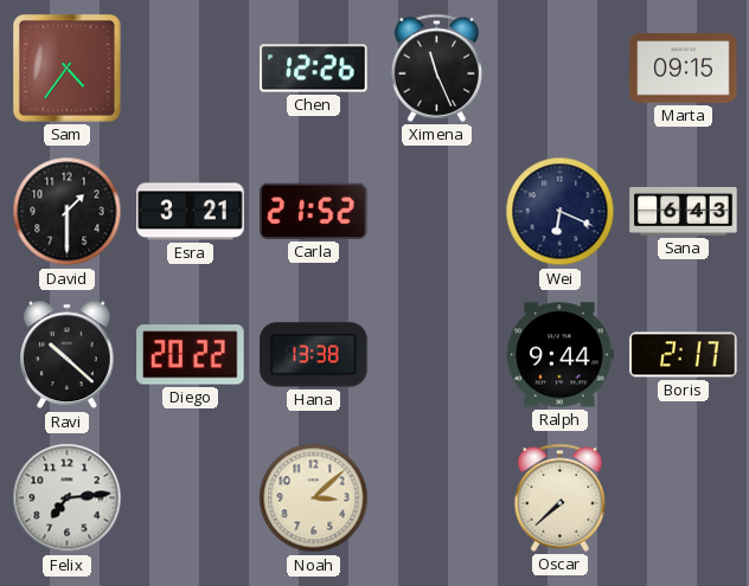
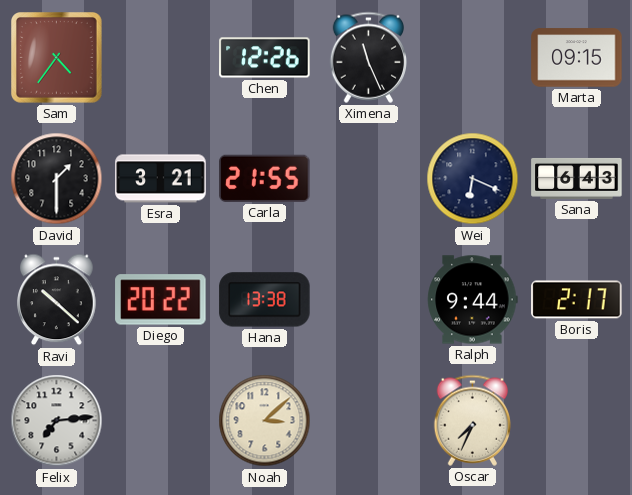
Carla: 21:52 -> 21:55
Oscar: 7:38 -> 7:34
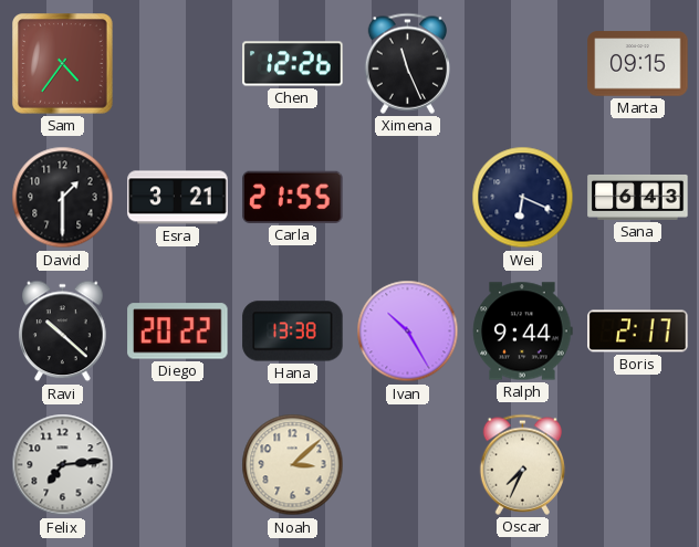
Ivan: none -> 10:25
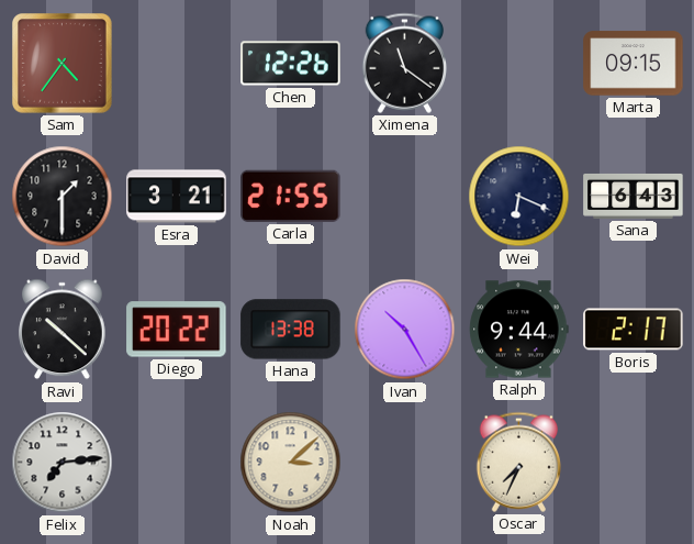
Ximena: 11:26 -> 11:21
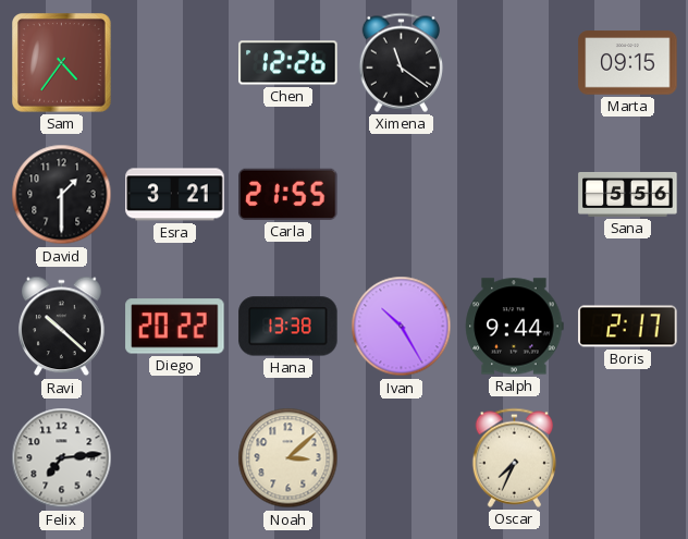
Wei: 6:19 -> none
Sana: 6:43 -> 5:56
